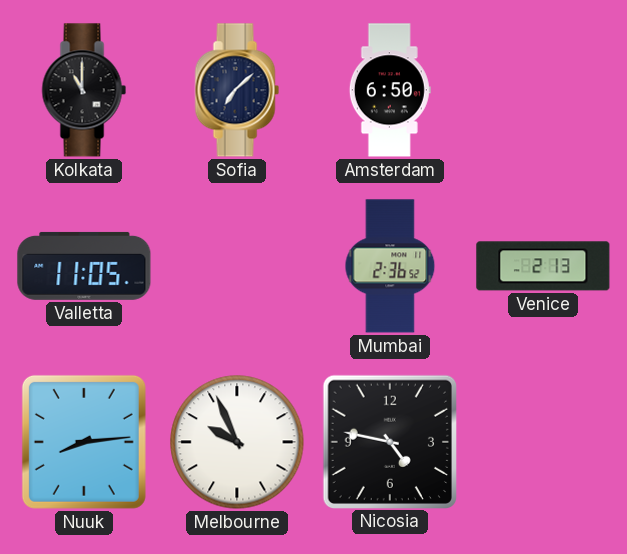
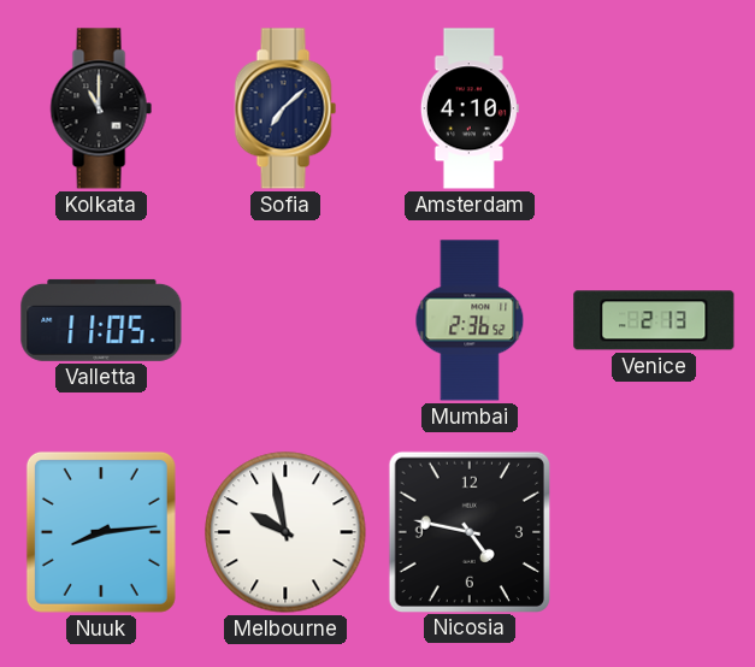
Amsterdam: 6:50 -> 4:10
Melbourne: 9:56 -> 9:58
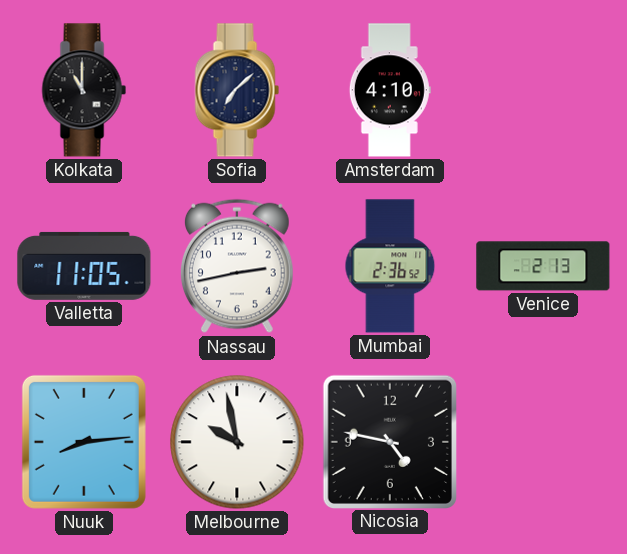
Nassau: none -> 2:43
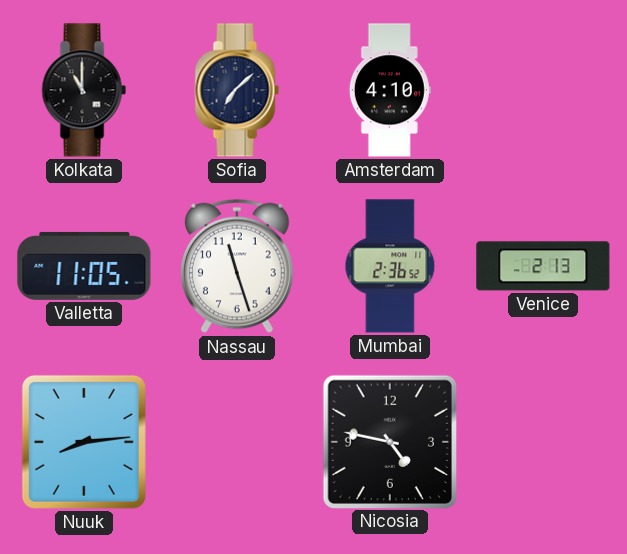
Nassau: 2:43 -> 11:27
Melbourne: 9:58 -> none
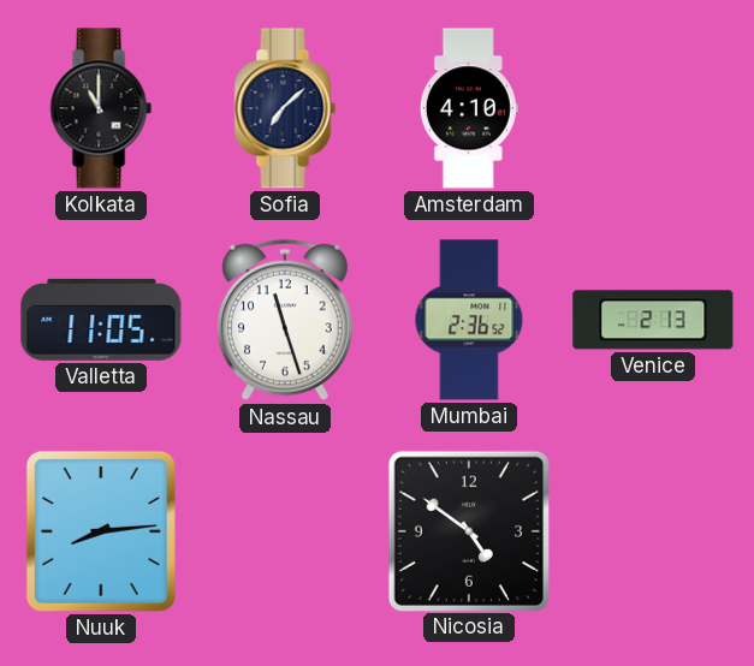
Nicosia: 4:47 -> 4:51
